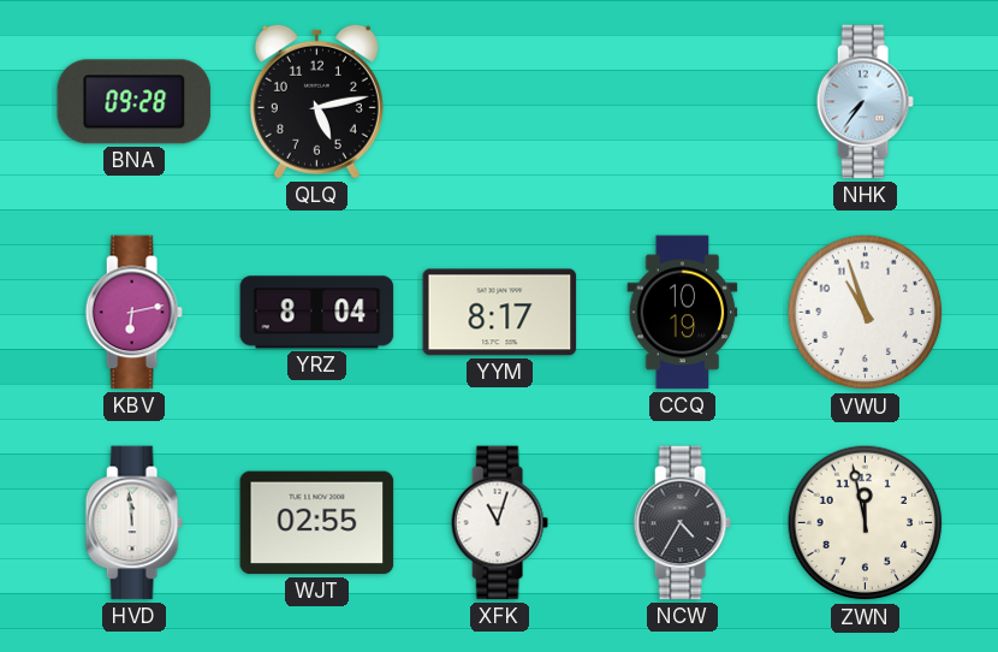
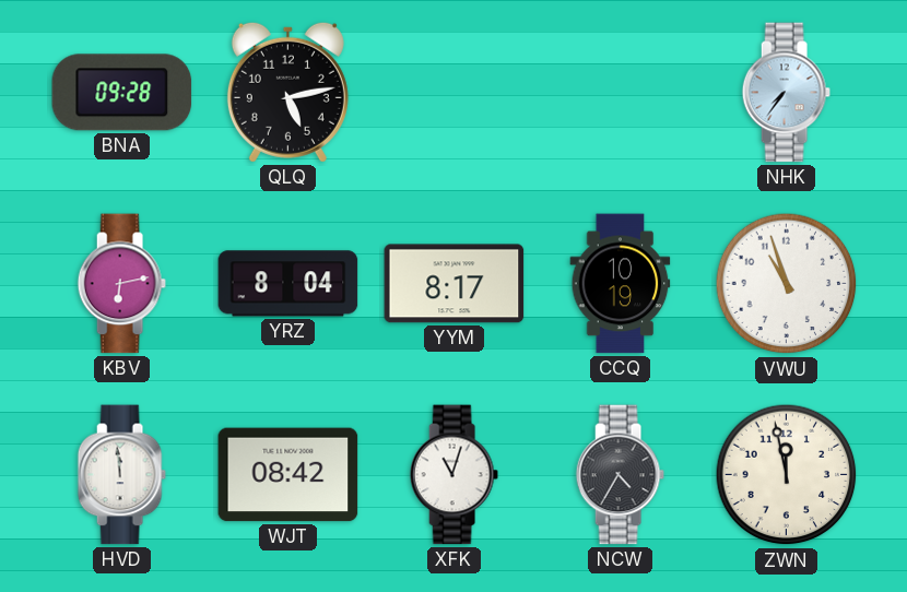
WJT: 02:55 -> 08:42
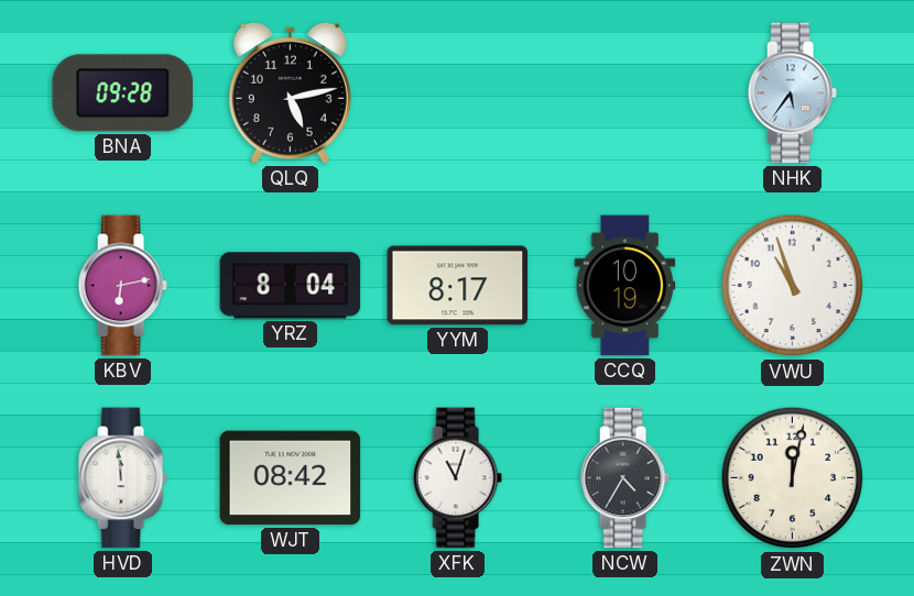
NHK: 7:36 -> 5:36
ZWN: 11:58 -> 12:02
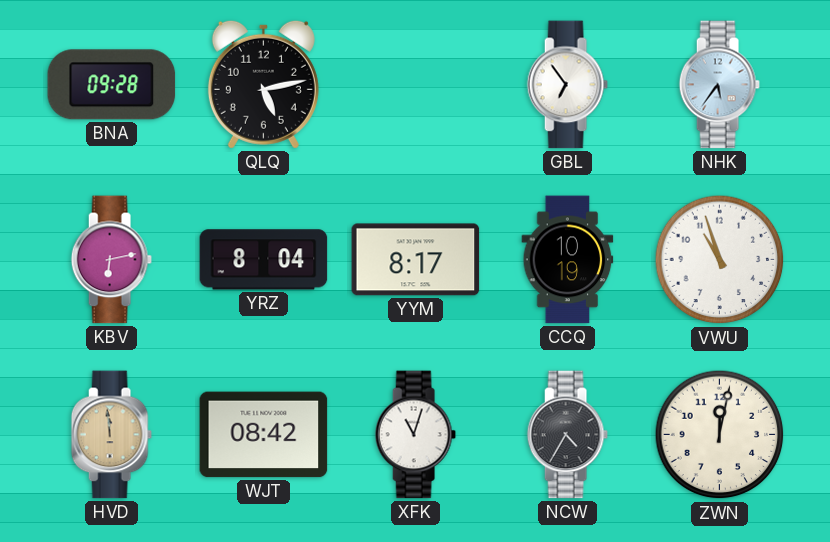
GBL: none -> 6:54
HVD dial: white -> champagne
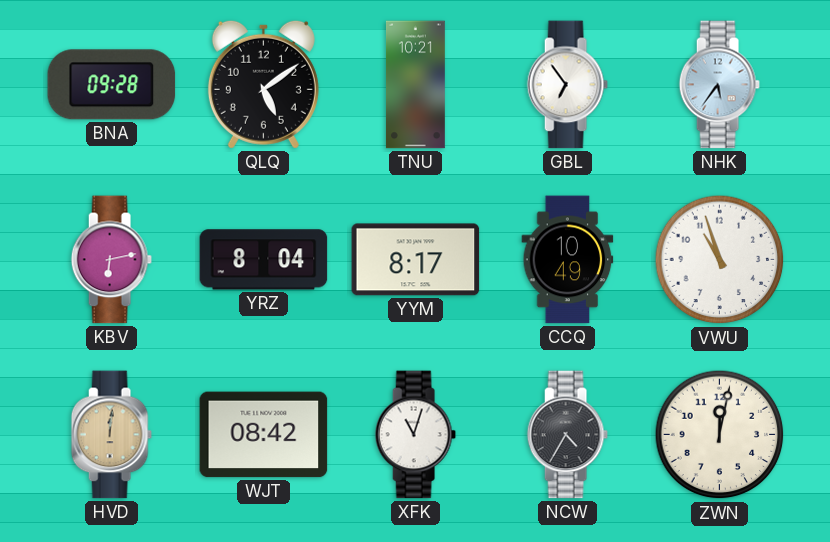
QLQ: 5:13 -> 5:09
TNU: none -> 10:21
CCQ: 10:19 -> 10:49
HVD: 11:59 -> 12:01
